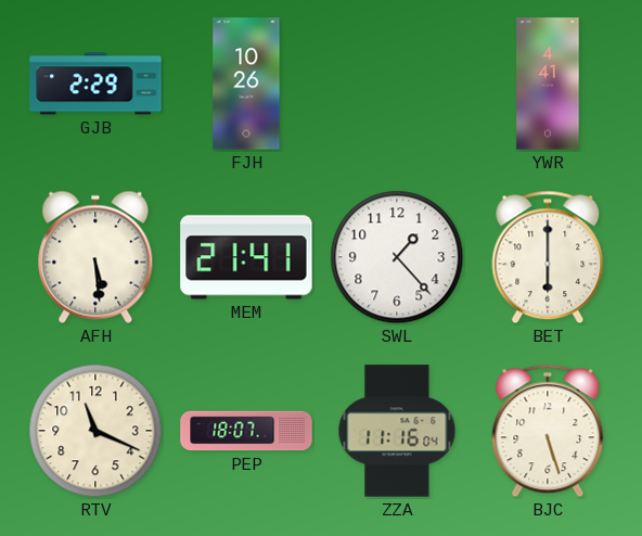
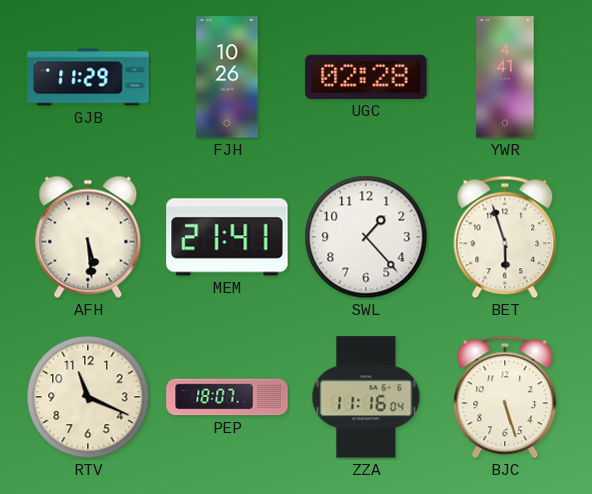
GJB: 2:29 -> 11:29
UGC: none -> 02:28
BET: 6:00 -> 5:57
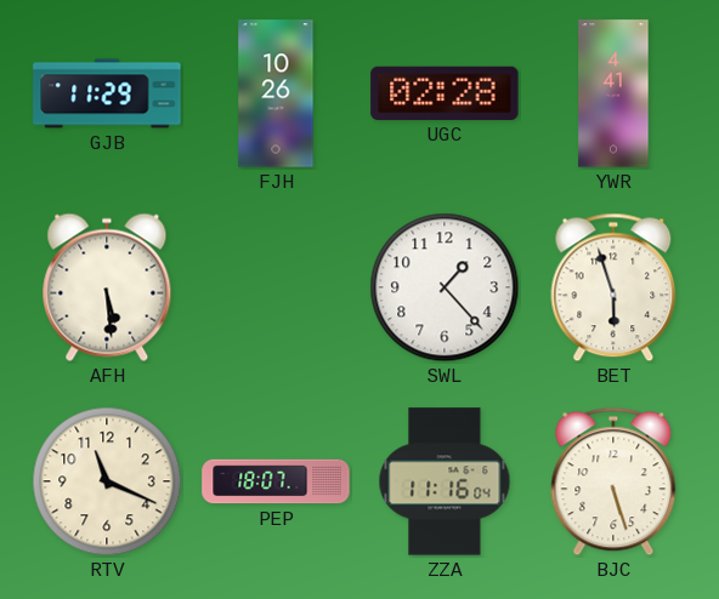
MEM: 21:41 -> none
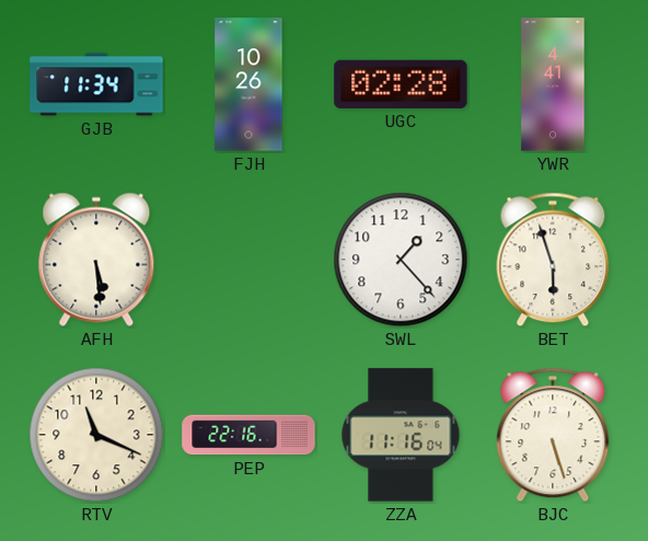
GJB: 11:29 -> 11:34
PEP: 18:07 -> 22:16
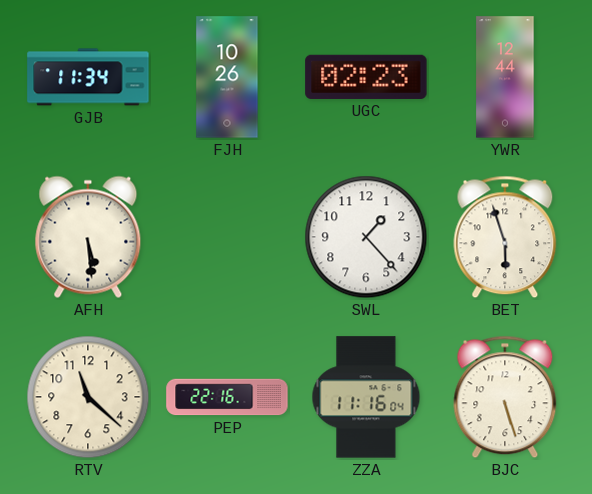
UGC: 02:28 -> 02:23
YWR: 4:41 -> 12:44
RTV: 11:19 -> 11:22
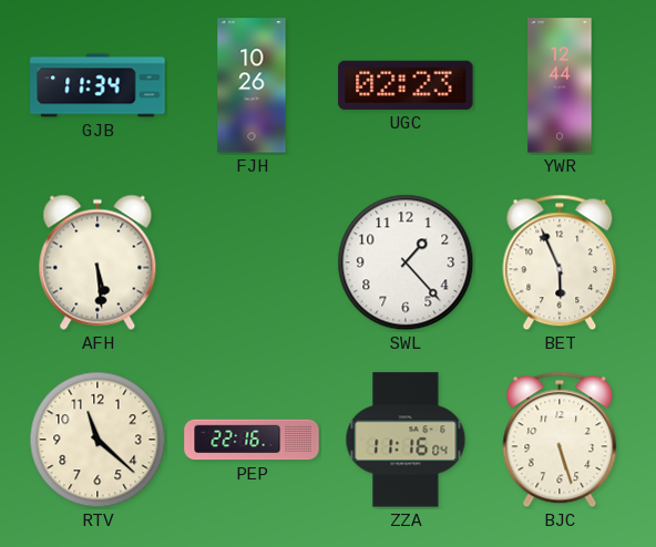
BET: 5:57 -> 5:56
